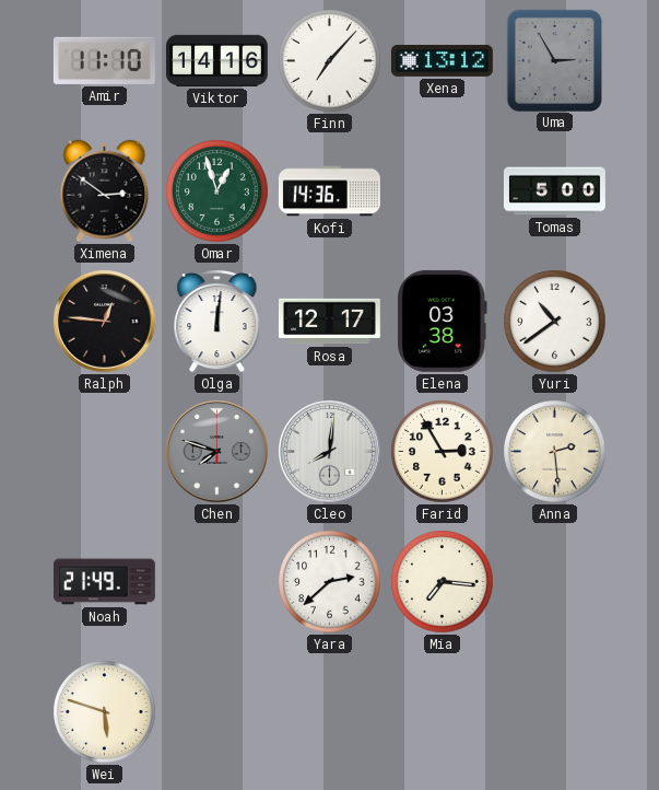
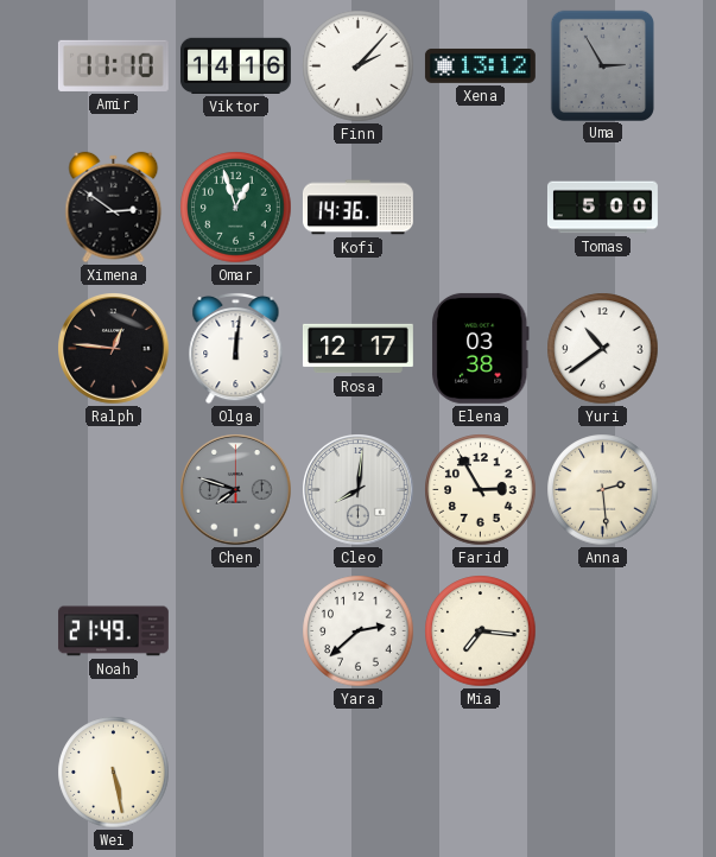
Finn: 7:07 -> 2:07
Wei: 5:48 -> 5:28
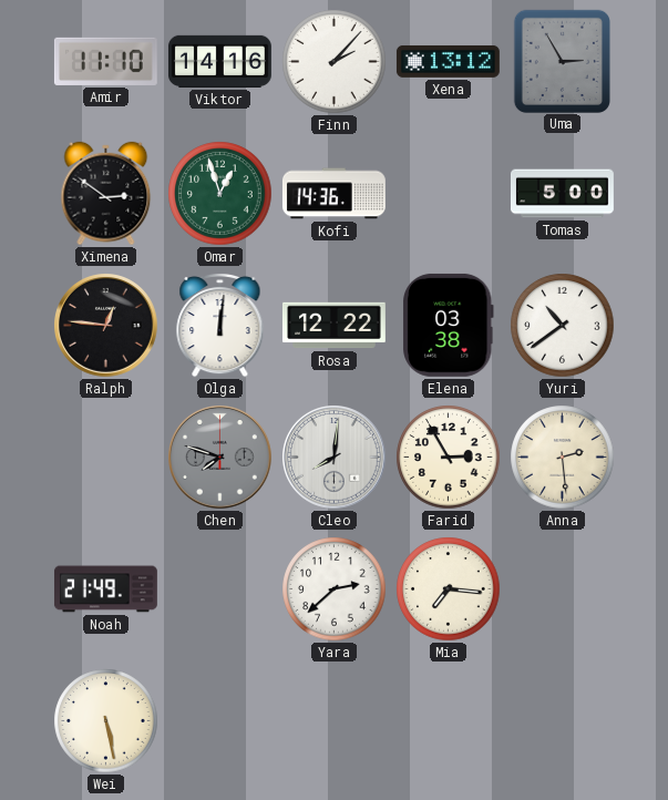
Rosa: 12:17 -> 12:22
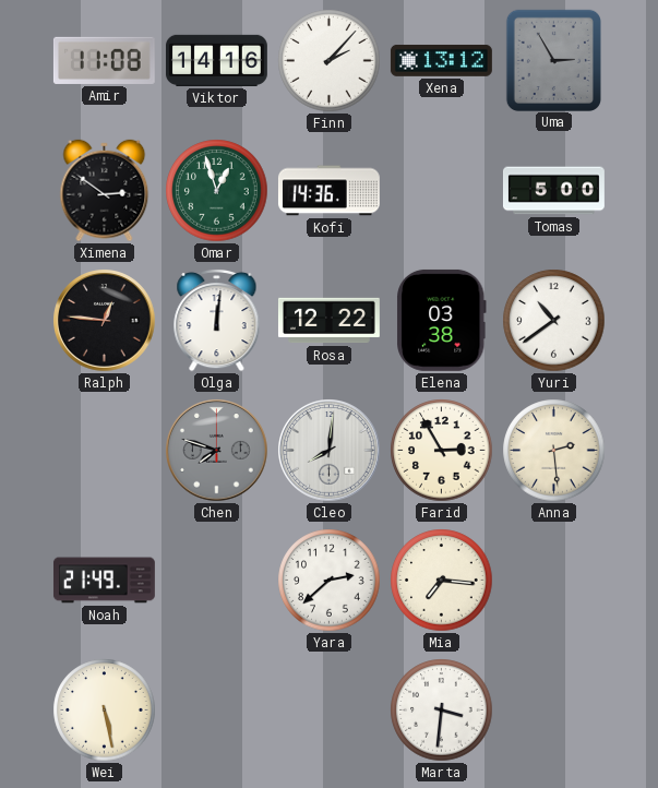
Amir: 11:10 -> 11:08
Marta: none -> 3:31
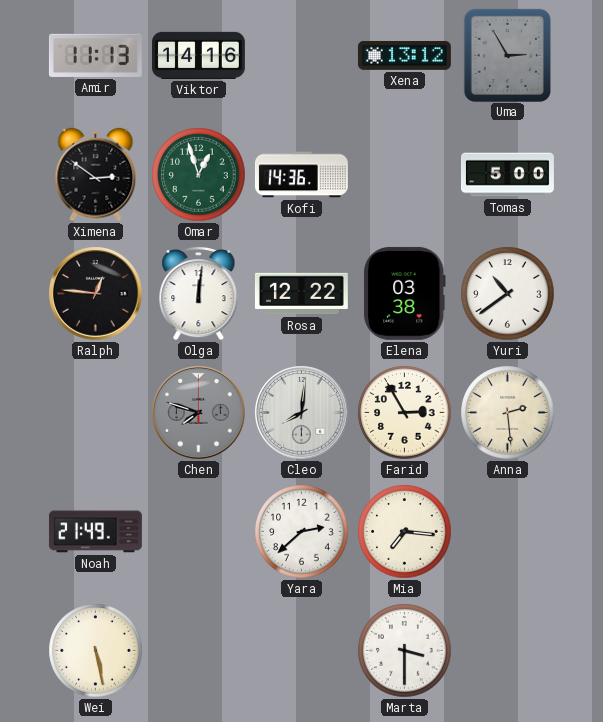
Amir: 11:08 -> 11:13
Finn: 2:07 -> none
Marta: 3:31 -> 3:30
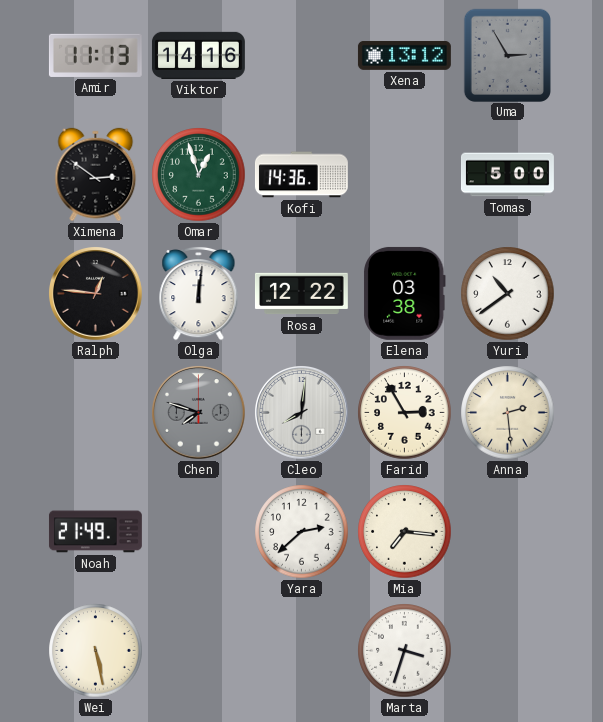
Marta: 3:30 -> 3:33
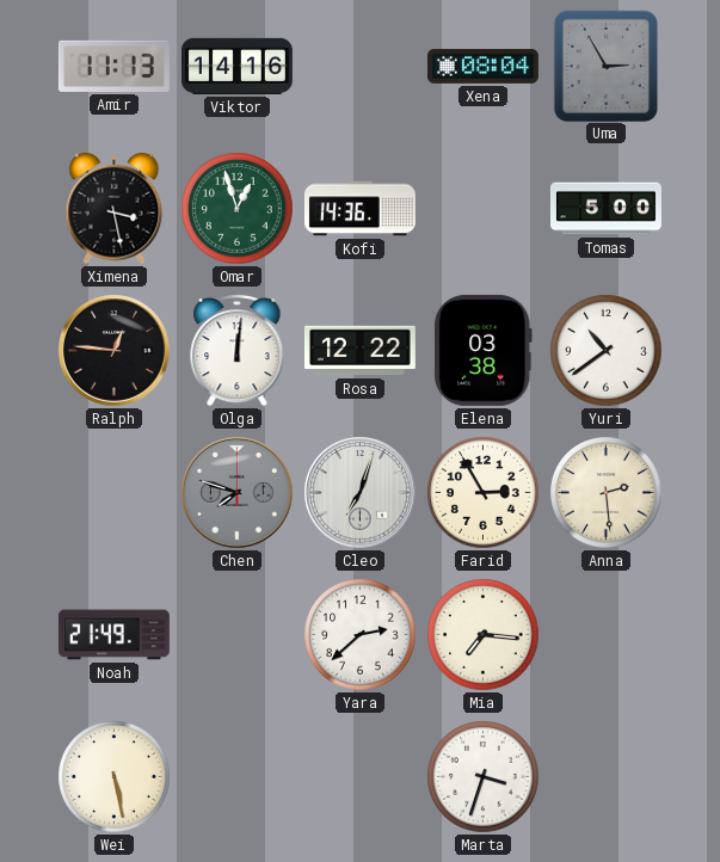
Xena: 13:12 -> 08:04
Ximena: 2:51 -> 3:28
Cleo: 8:01 -> 7:03
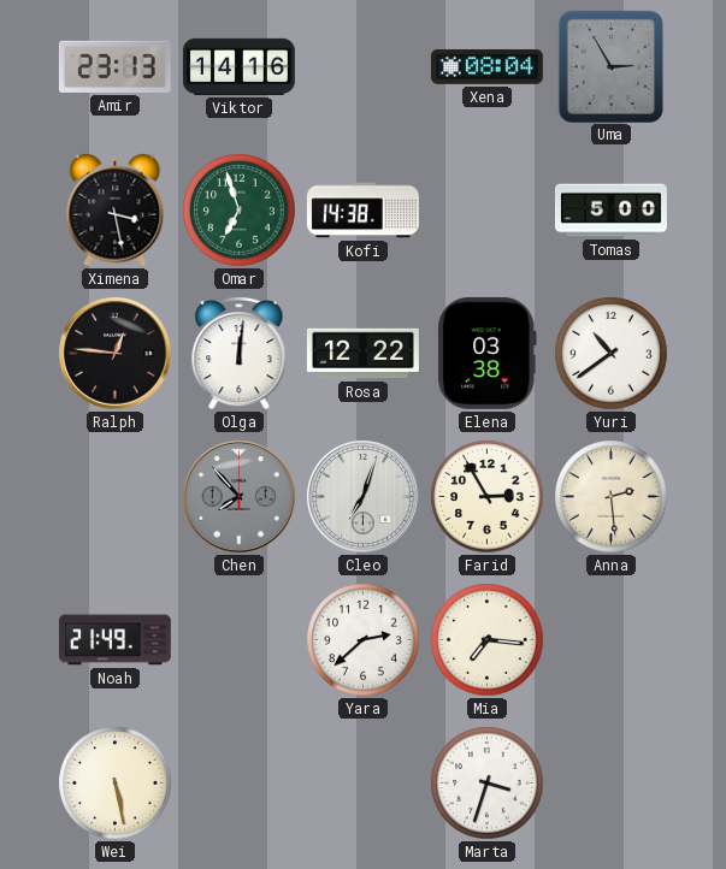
Amir: 11:13 -> 23:13
Omar: 12:57 -> 6:57
Kofi: 14:36 -> 14:38
Chen: 7:48 -> 7:53
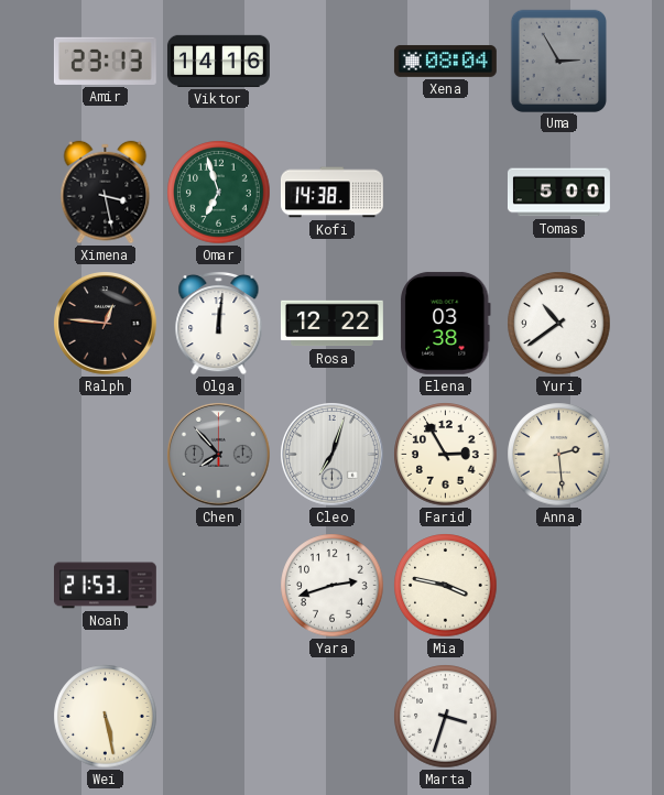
Noah: 21:49 -> 21:53
Yara: 2:38 -> 2:42
Mia: 7:16 -> 3:47
